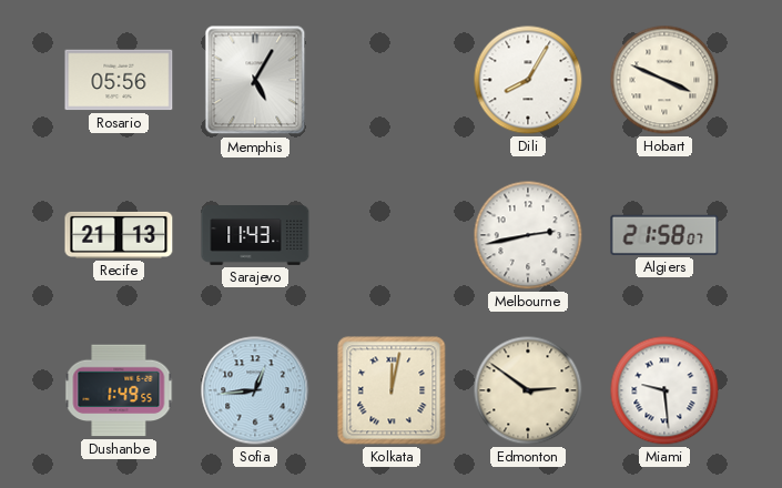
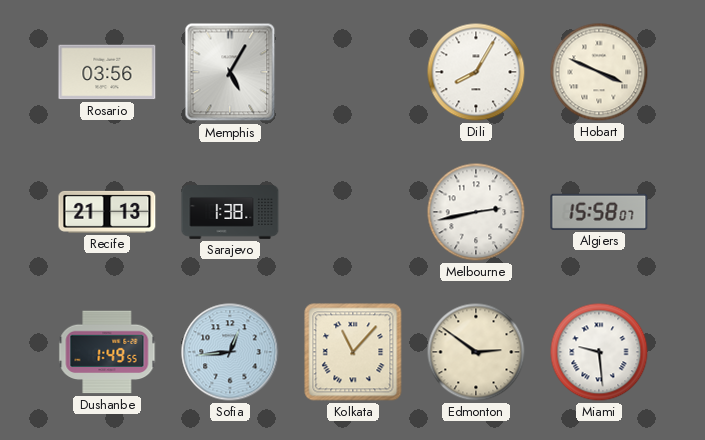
Rosario: 05:56 -> 03:56
Sarajevo: 11:43 -> 1:38
Algiers: 21:58 -> 15:58
Kolkata: 12:02 -> 11:07
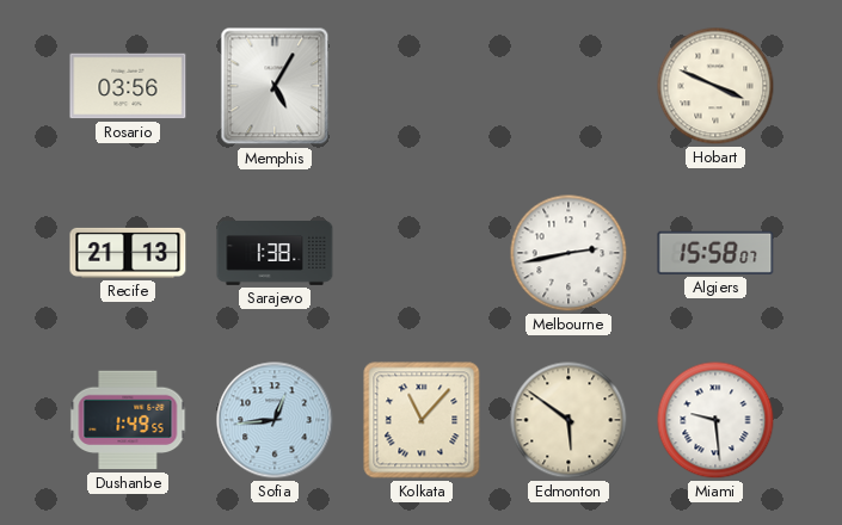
Dili: 8:05 -> none
Edmonton: 2:51 -> 5:51
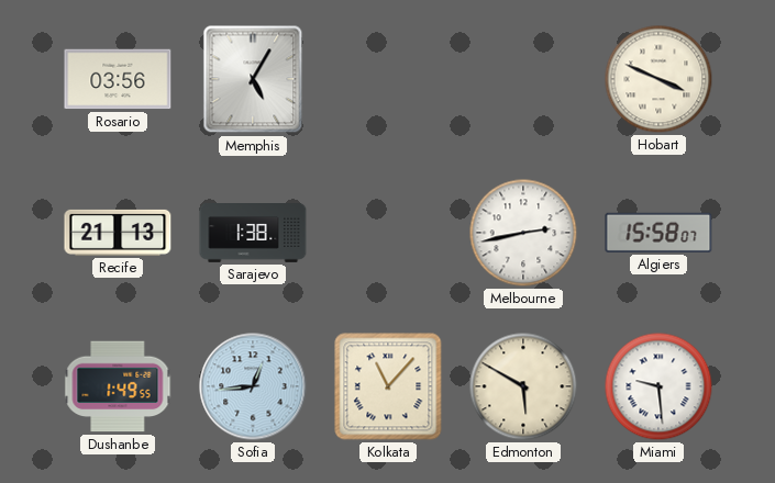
Edmonton: 5:51 -> 5:50
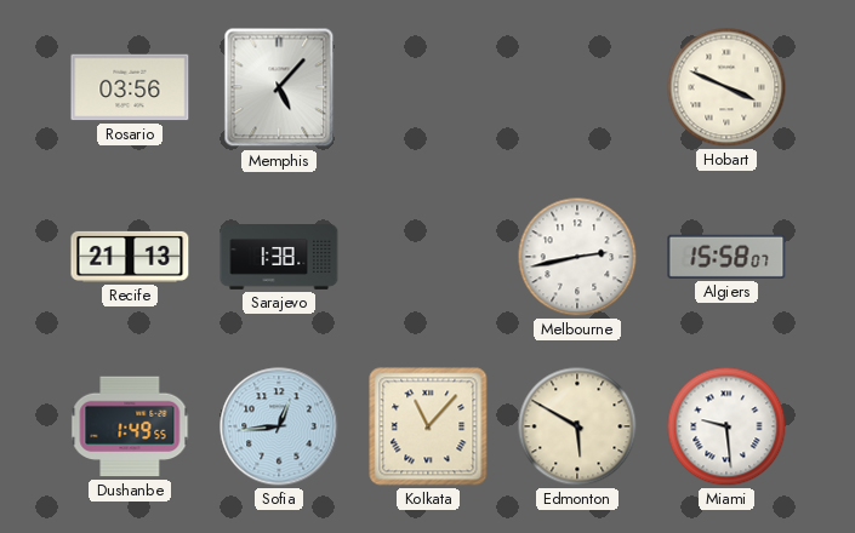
Memphis: 5:05 -> 5:07
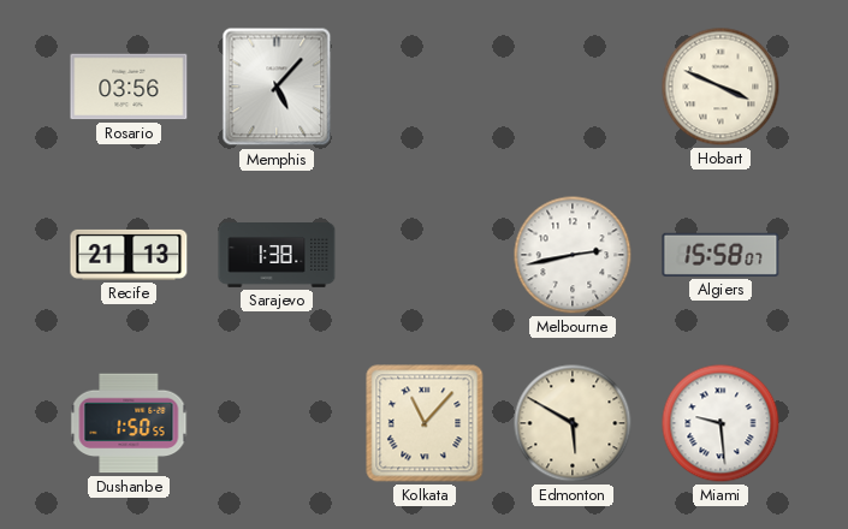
Dushanbe: 1:49 -> 1:50
Sofia: 12:44 -> none
